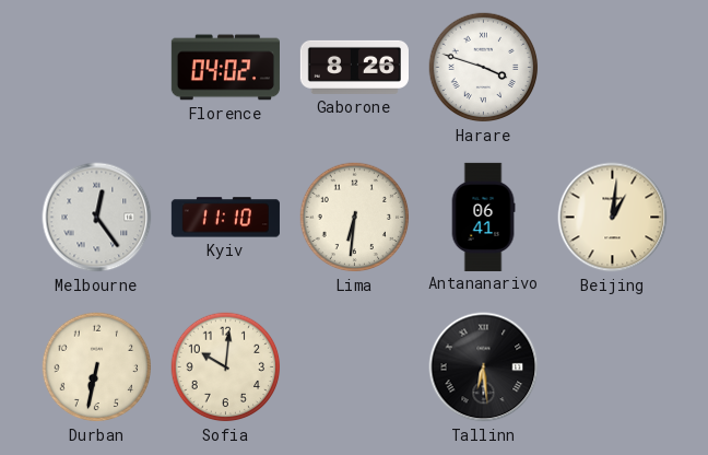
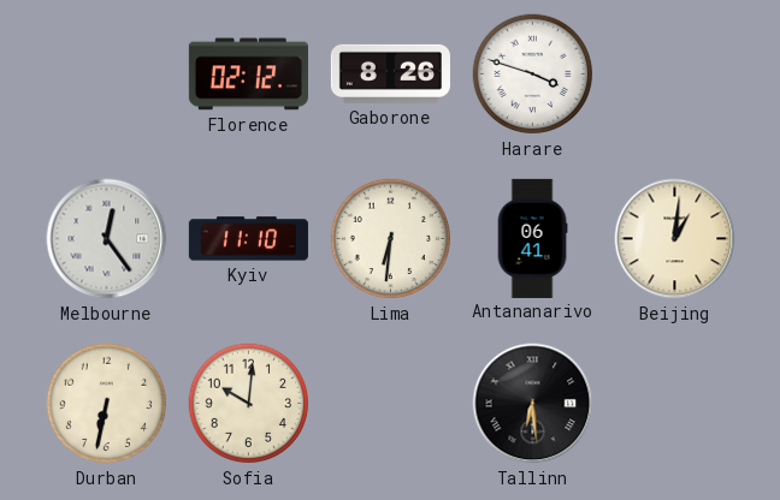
Florence: 04:02 -> 02:12
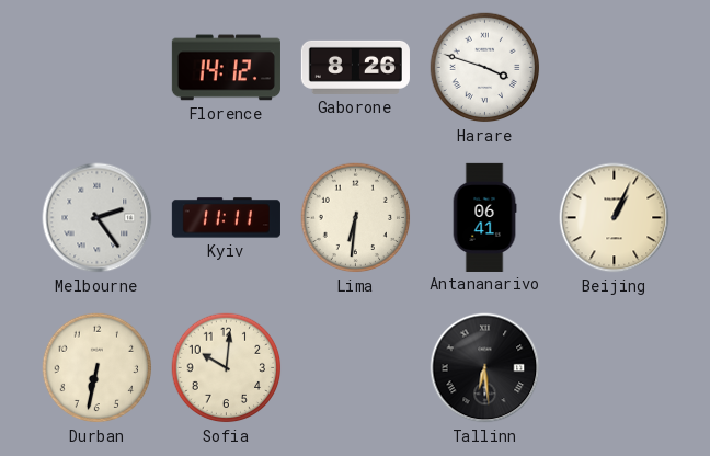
Florence: 02:12 -> 14:12
Melbourne: 12:24 -> 2:24
Kyiv: 11:10 -> 11:11
Beijing: 1:01 -> 1:04
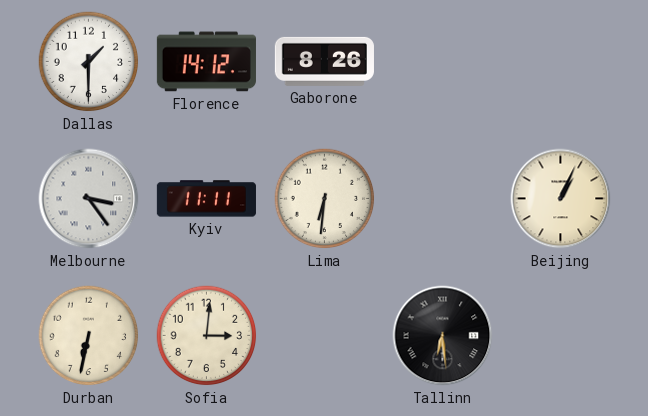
Dallas: none -> 1:30
Harare: 3:48 -> none
Melbourne: 2:24 -> 3:24
Antananarivo: 06:41 -> none
Sofia: 10:01 -> 3:01
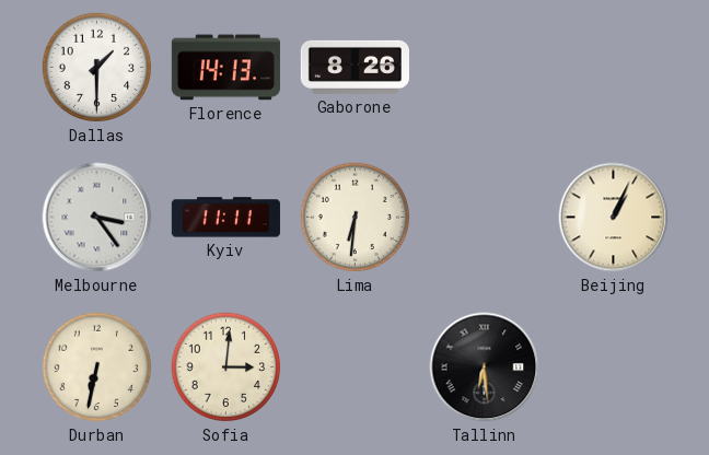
Florence: 14:12 -> 14:13
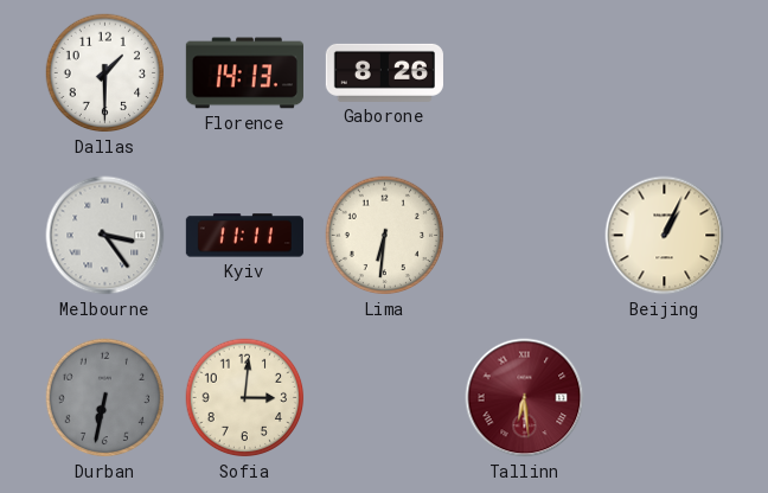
Durban dial: cream -> grey
Tallinn dial: black -> burgundy
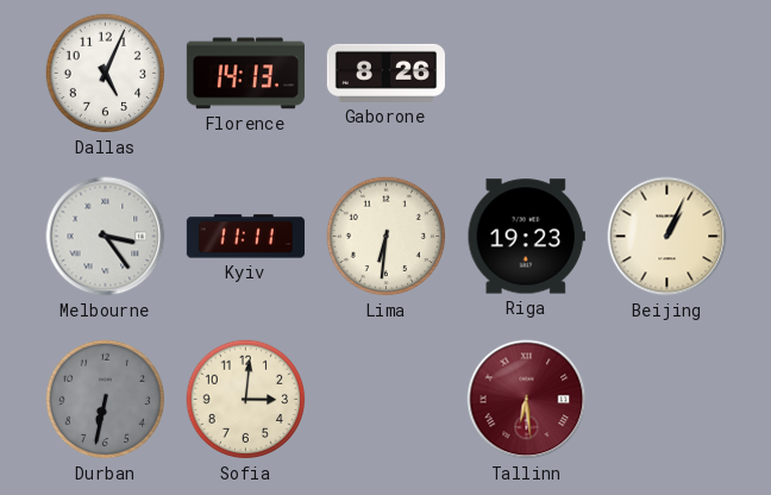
Dallas: 1:30 -> 5:04
Riga: none -> 19:23
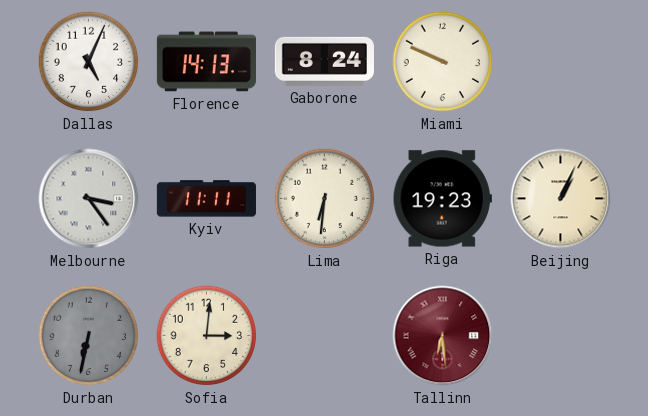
Gaborone: 8:26 -> 8:24
Miami: none -> 9:49
